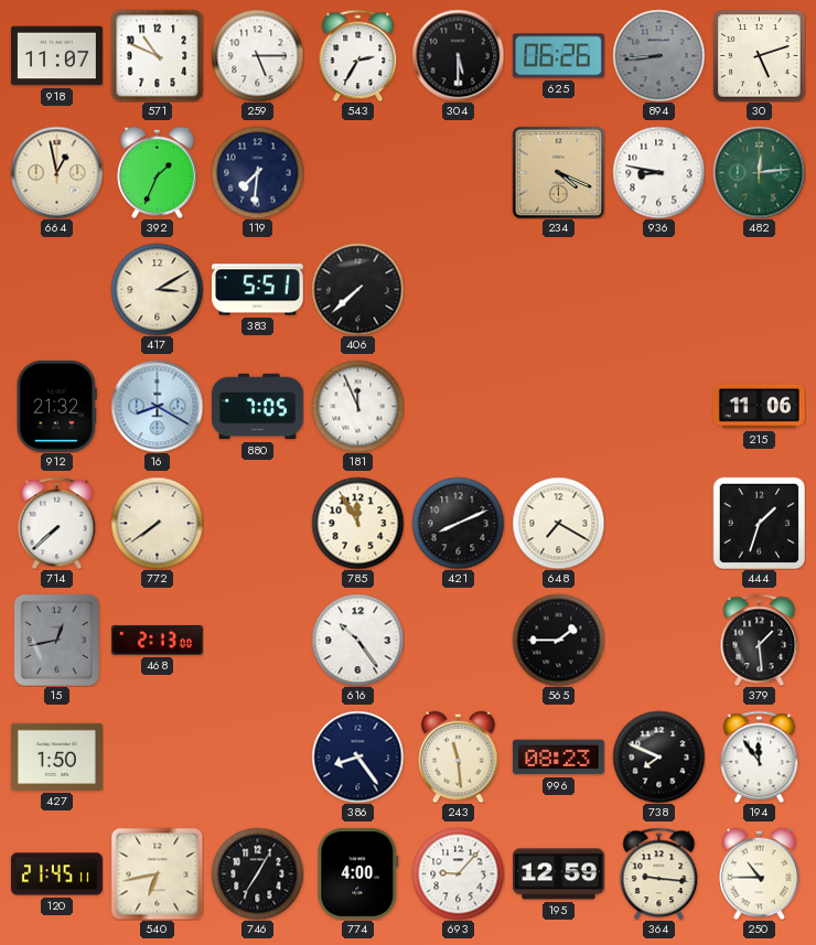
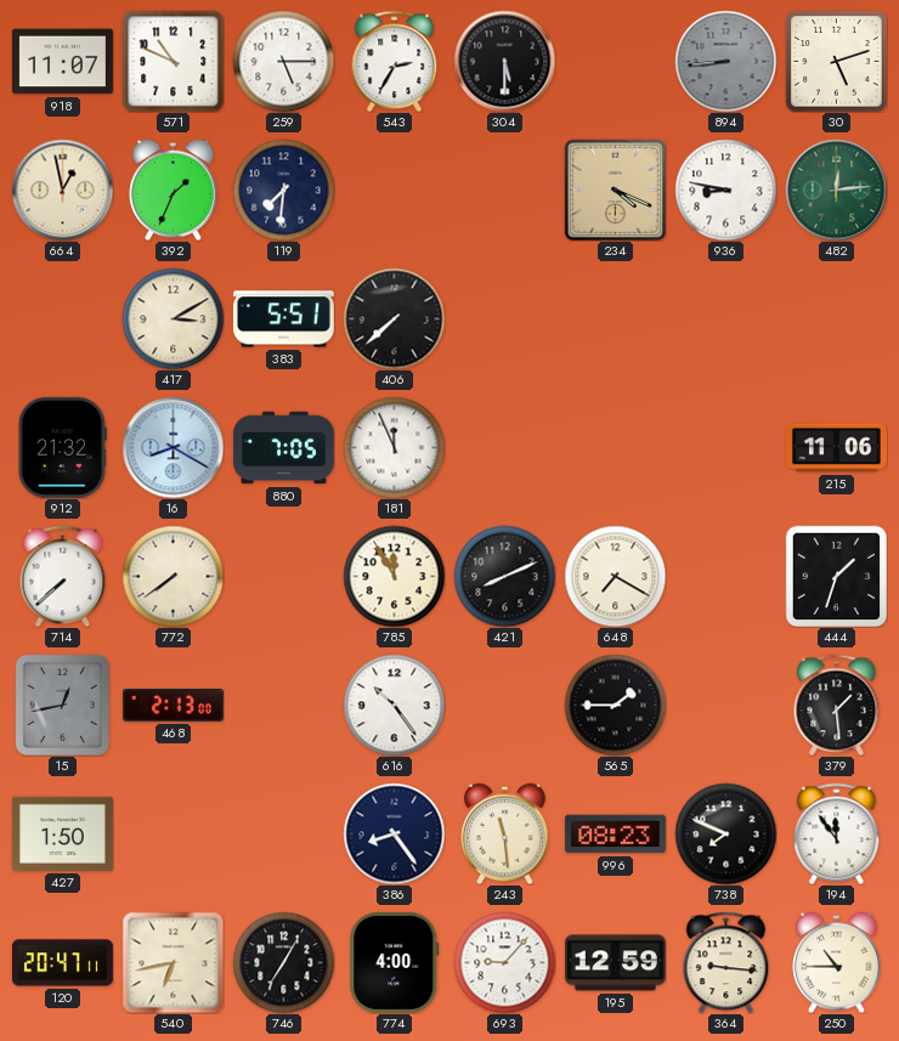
625: 06:26 -> none
120: 21:45 -> 20:47
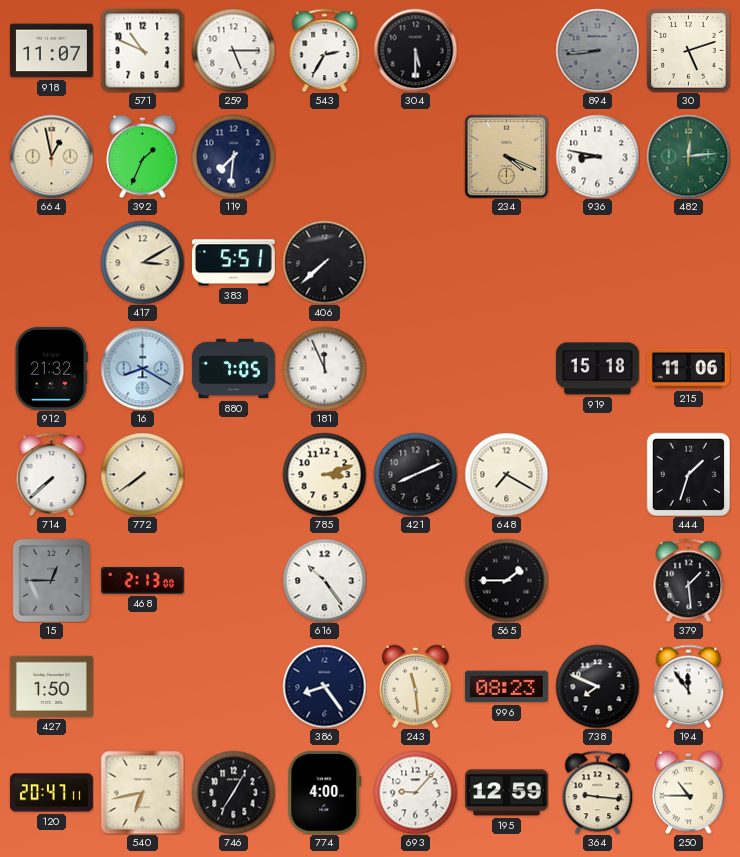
919: none -> 15:18
785: 11:55 -> 3:12
15: 12:43 -> 12:45
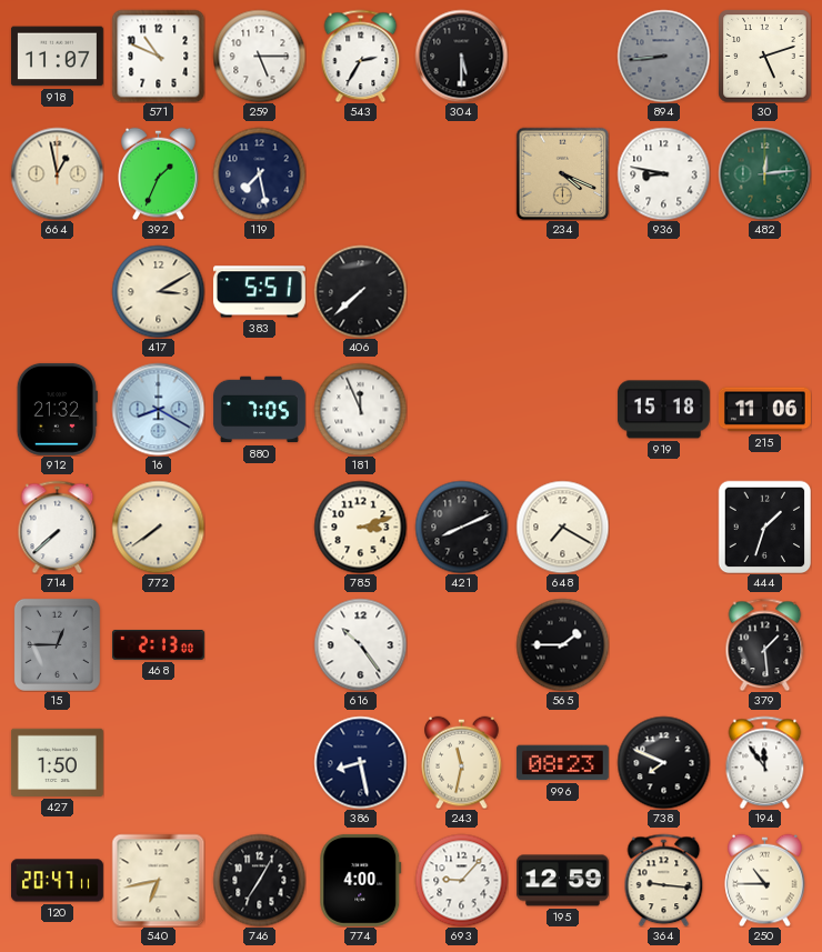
119: 7:31 -> 7:28
386: 8:24 -> 8:28
243: 11:29 -> 11:32
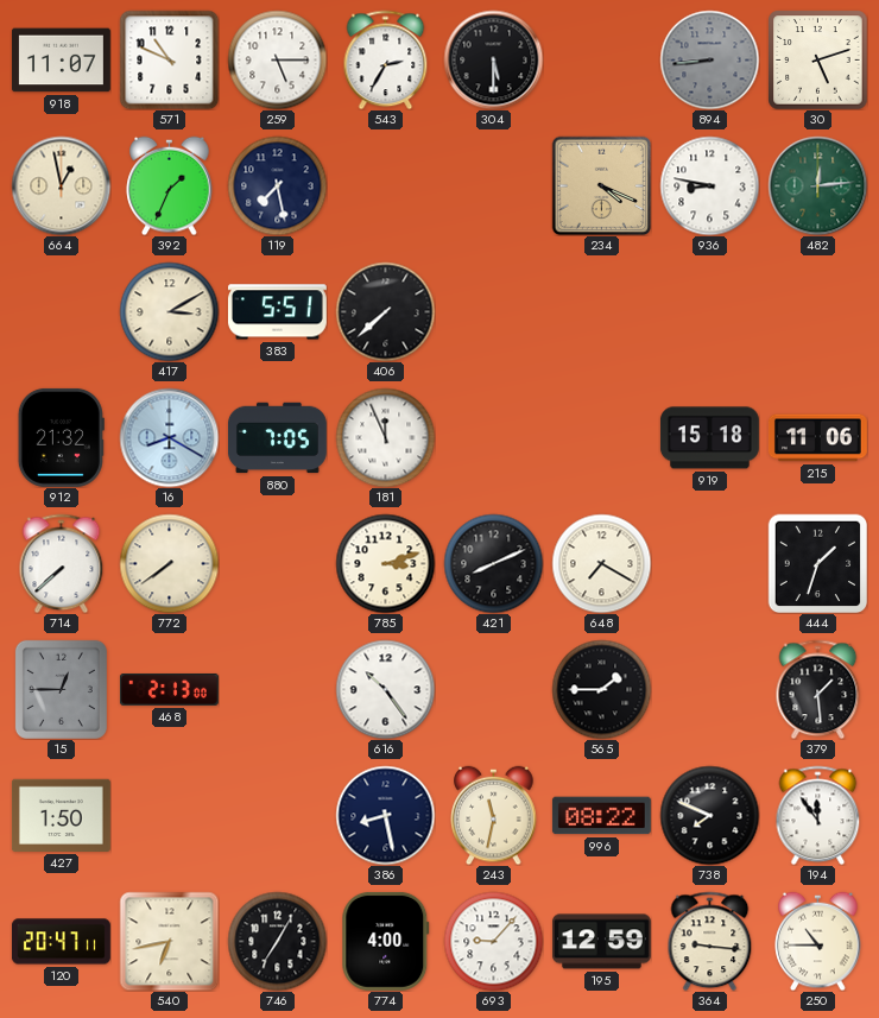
996: 08:23 -> 08:22
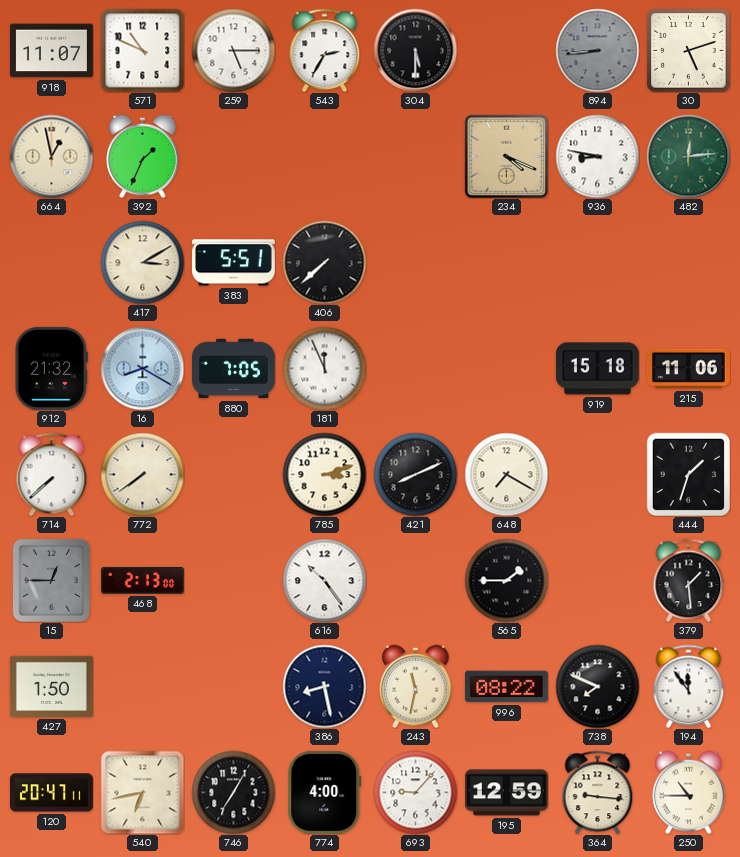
119: 7:28 -> none
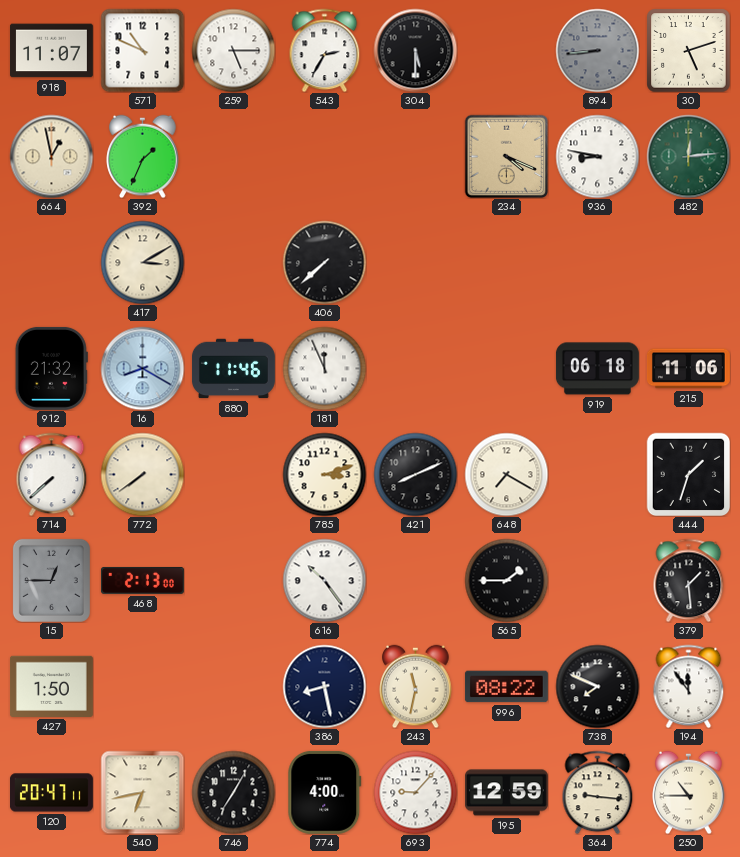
383: 5:51 -> none
880: 7:05 -> 11:46
919: 15:18 -> 06:18
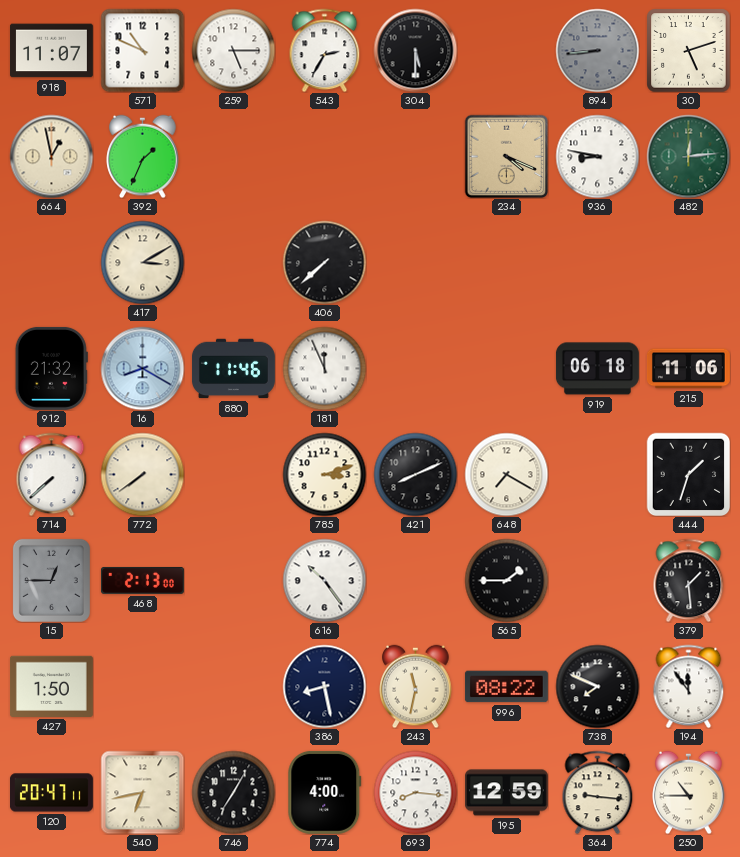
693: 9:07 -> 8:16
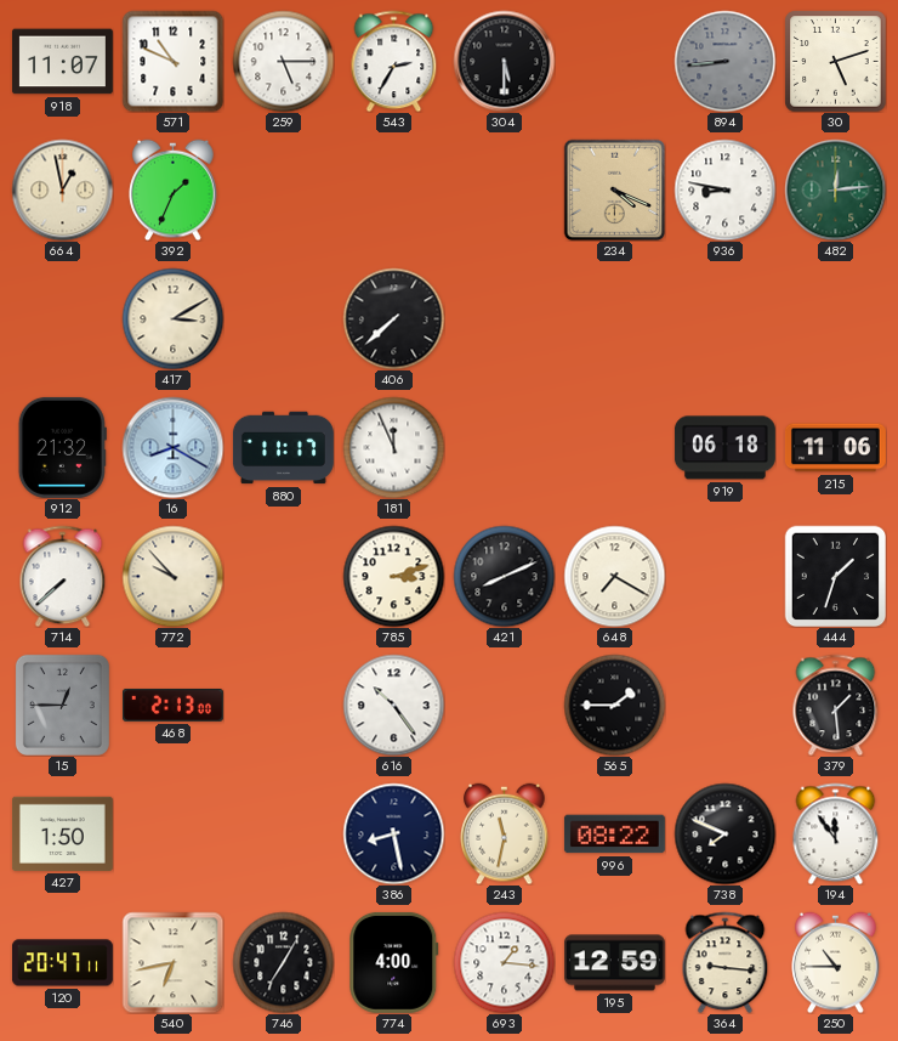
880: 11:46 -> 11:17
772: 7:39 -> 9:53
693: 8:16 -> 1:16
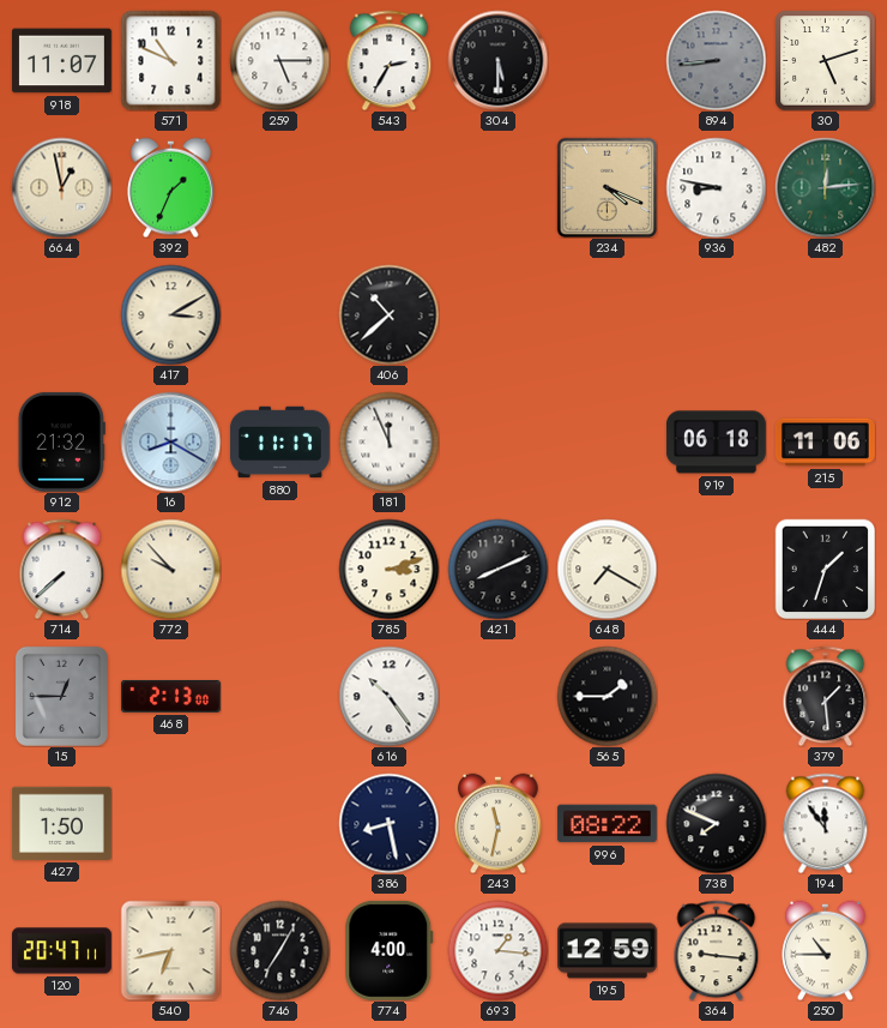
406: 7:38 -> 10:38
